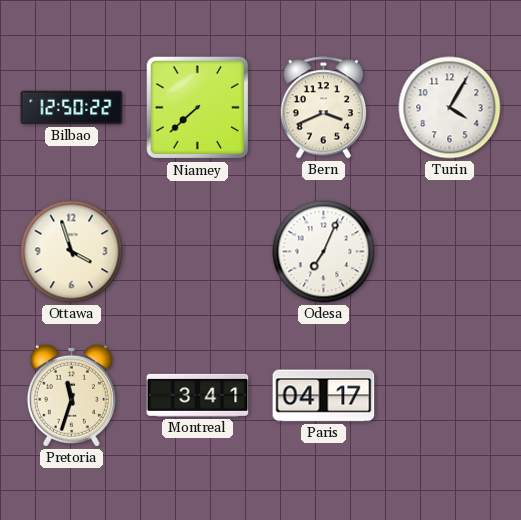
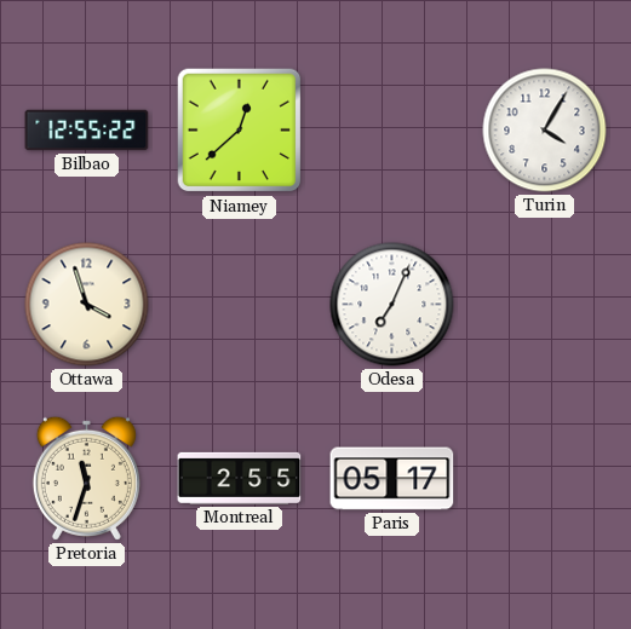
Bilbao: 12:50 -> 12:55
Niamey: 7:38 -> 12:38
Bern: 3:41 -> none
Montreal: 3:41 -> 2:55
Paris: 04:17 -> 05:17
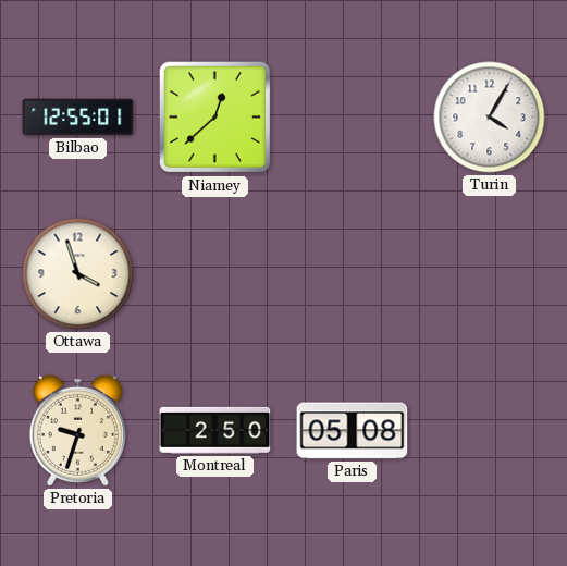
Bilbao: 12:55:22 -> 12:55:01
Odesa: 7:04 -> none
Pretoria: 11:33 -> 9:33
Montreal: 2:55 -> 2:50
Paris: 05:17 -> 05:08
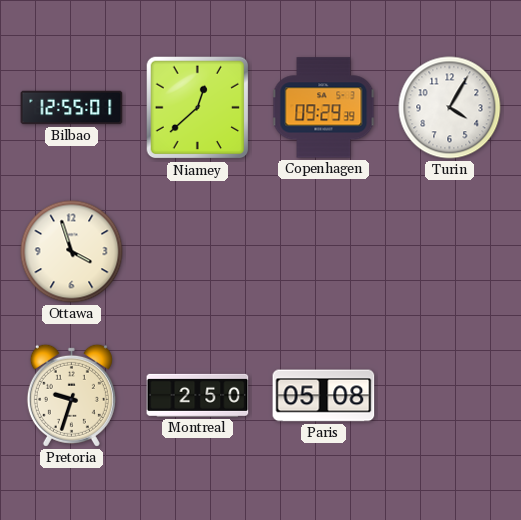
Copenhagen: none -> 09:29
